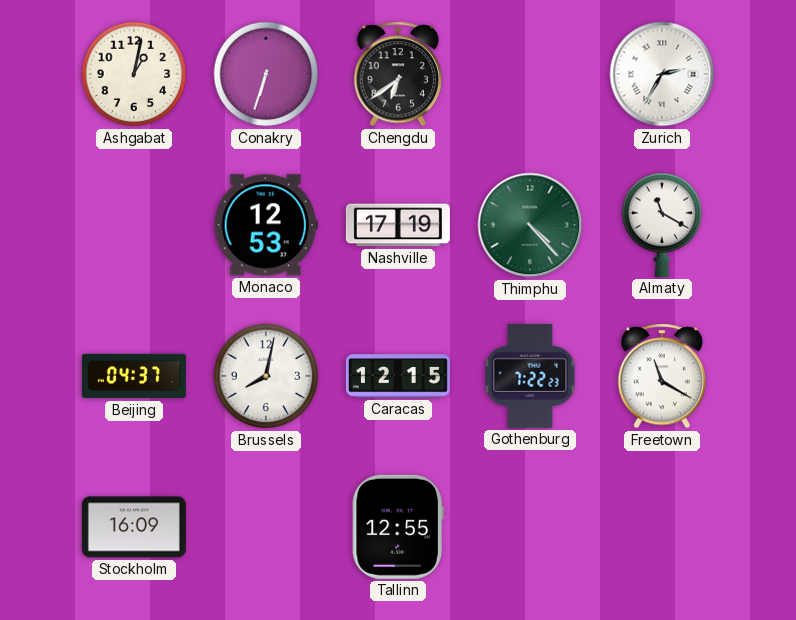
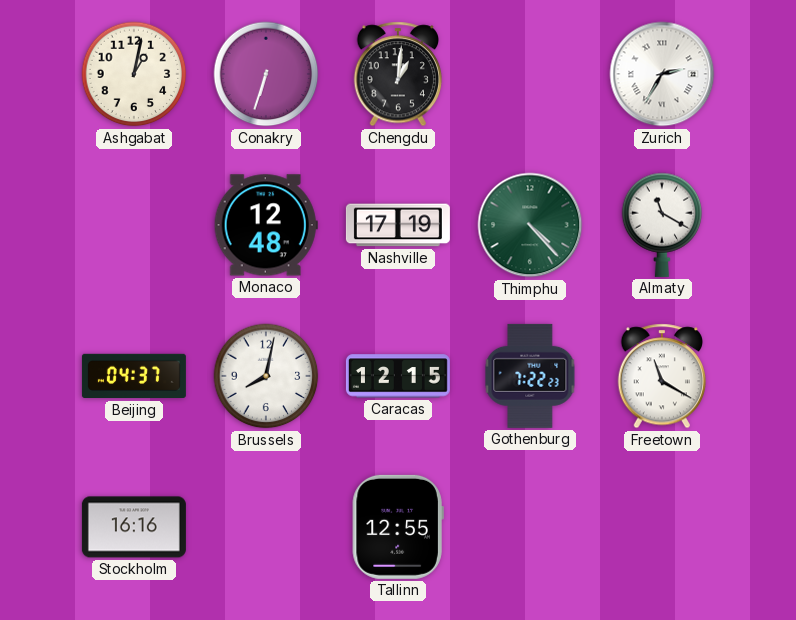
Chengdu: 6:39 -> 1:01
Monaco: 12:53 -> 12:48
Stockholm: 16:09 -> 16:16
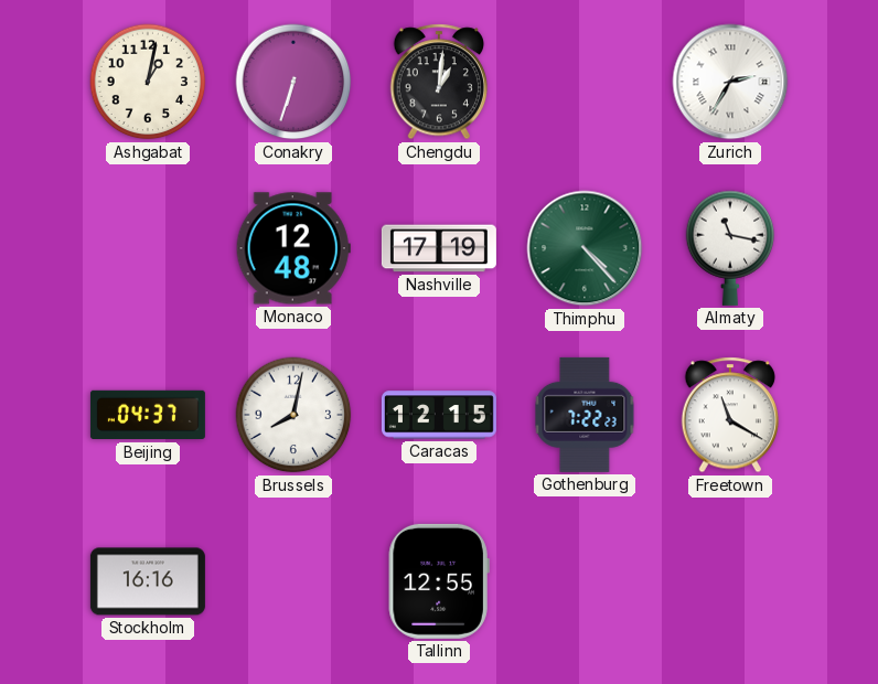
Almaty: 11:20 -> 11:17
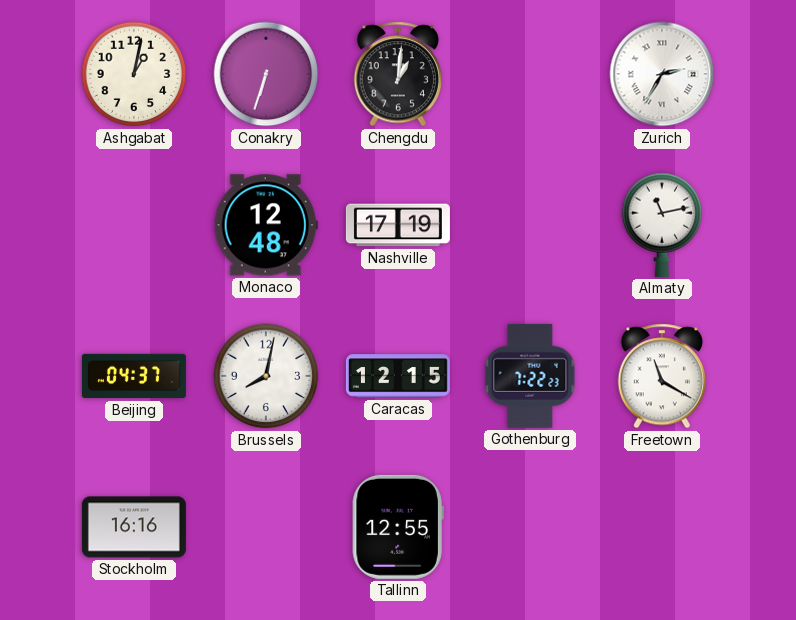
Thimphu: 4:23 -> none
Almaty: 11:17 -> 11:13
